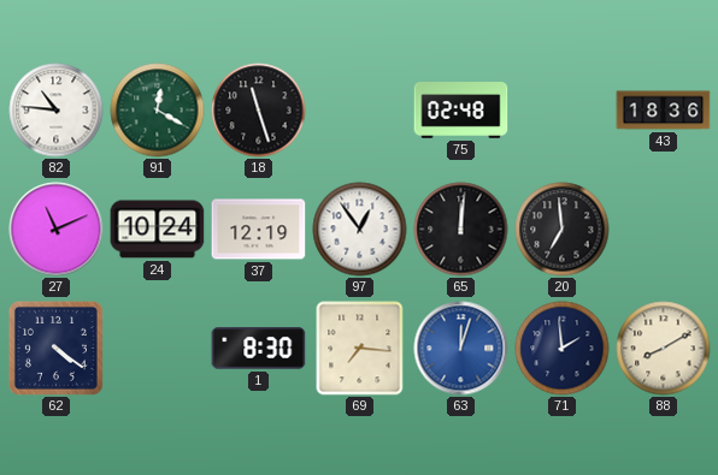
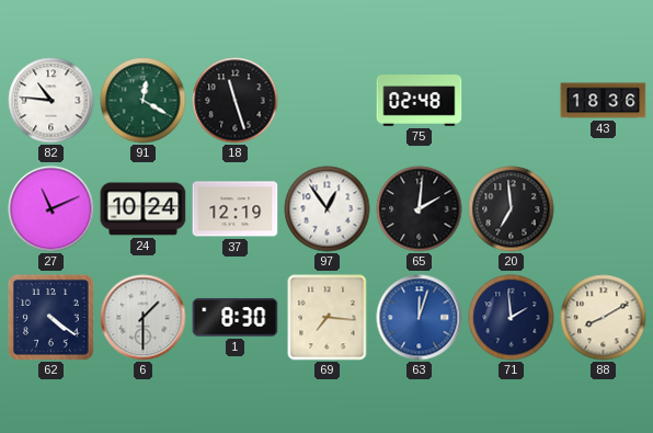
65: 12:01 -> 2:01
6: none -> 1:30
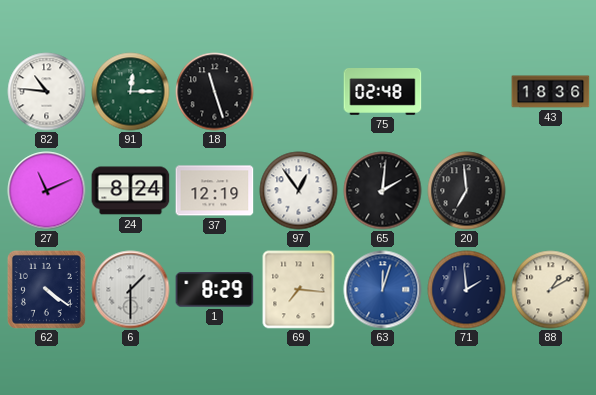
91: 12:20 -> 12:15
24: 10:24 -> 8:24
1: 8:30 -> 8:29
88: 8:10 -> 1:10
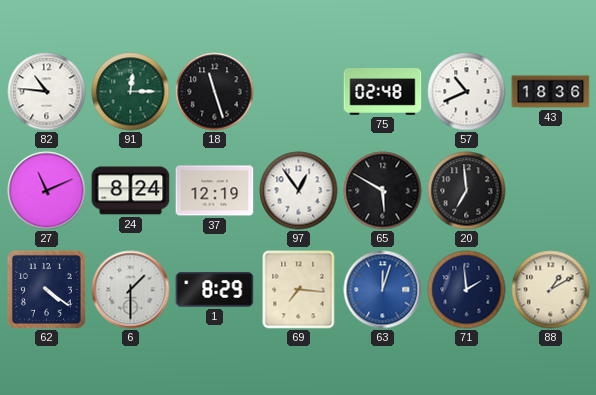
57: none -> 10:41
65: 2:01 -> 5:50
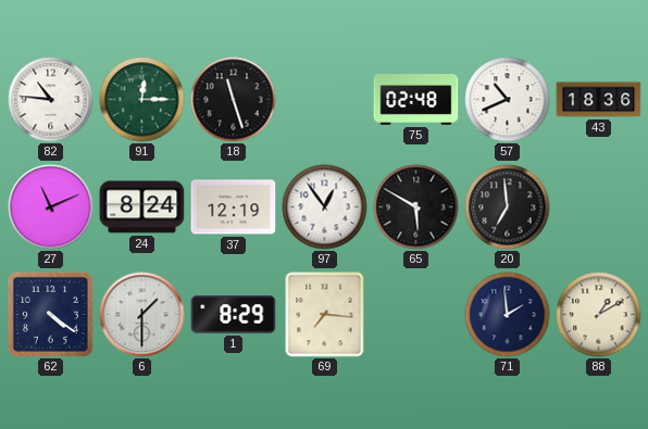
63: 12:03 -> none
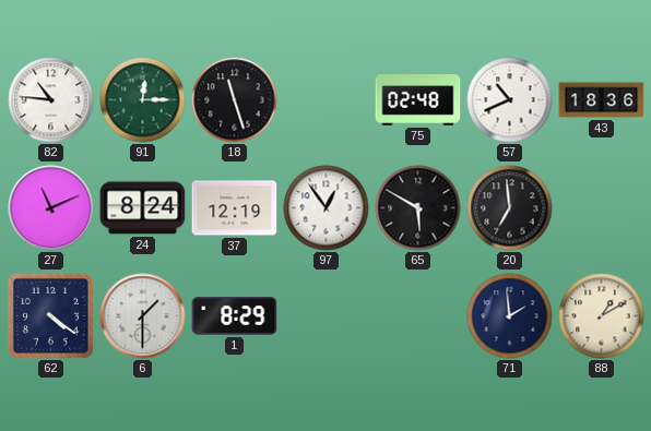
69: 7:16 -> none
